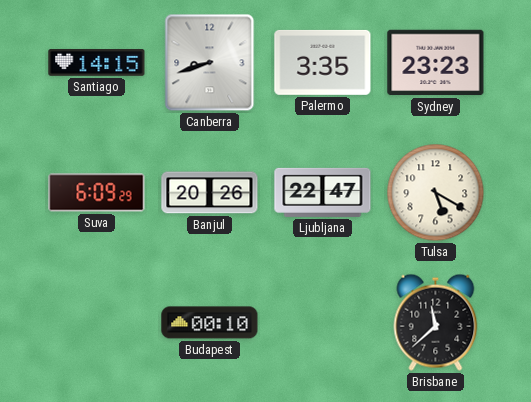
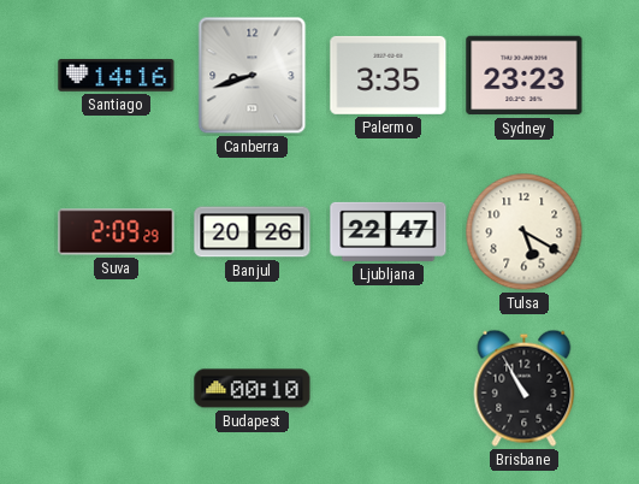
Santiago: 14:15 -> 14:16
Suva: 6:09 -> 2:09
Brisbane: 11:38 -> 10:55
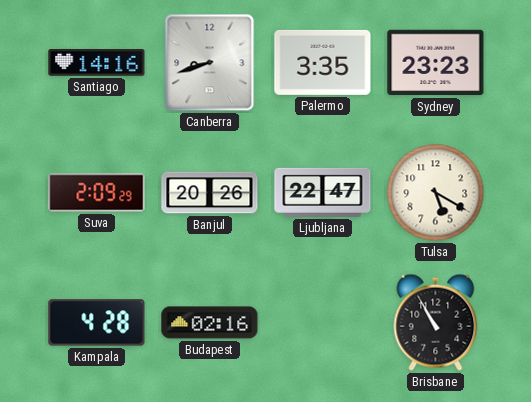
Kampala: none -> 4:28
Budapest: 00:10 -> 02:16
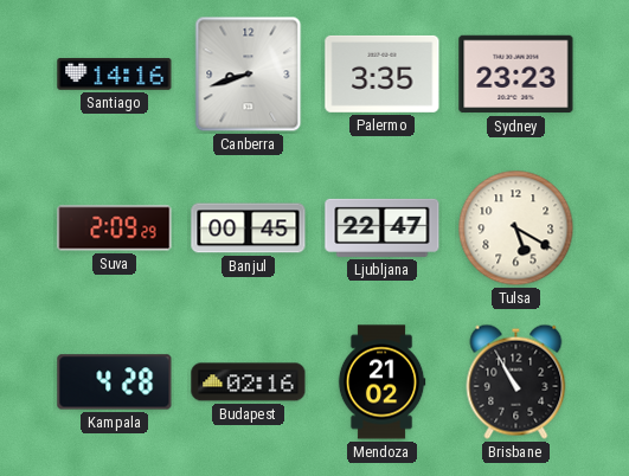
Banjul: 20:26 -> 00:45
Mendoza: none -> 21:02
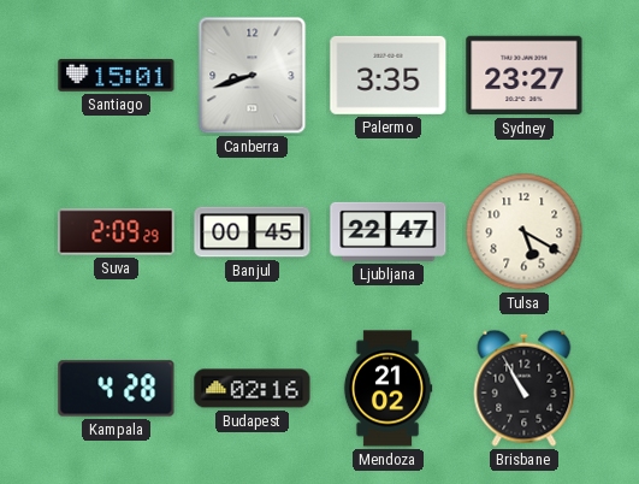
Santiago: 14:16 -> 15:01
Sydney: 23:23 -> 23:27
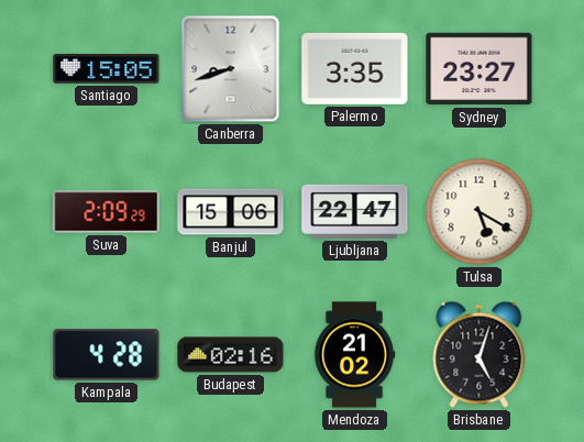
Santiago: 15:01 -> 15:05
Banjul: 00:45 -> 15:06
Brisbane: 10:55 -> 5:03
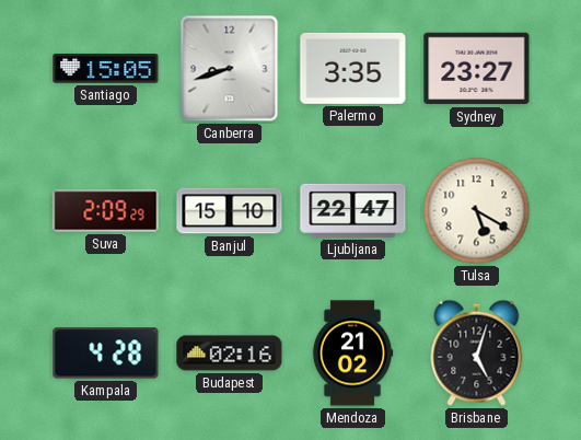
Banjul: 15:06 -> 15:10
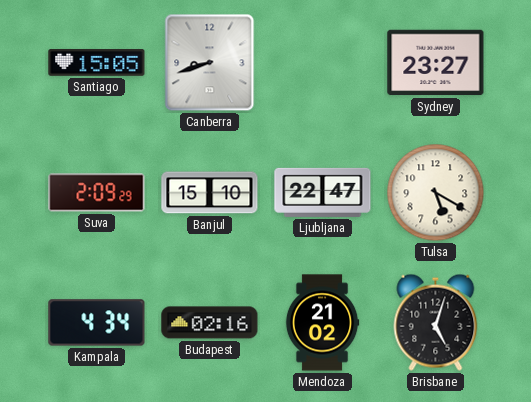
Palermo: 3:35 -> none
Kampala: 4:28 -> 4:34
